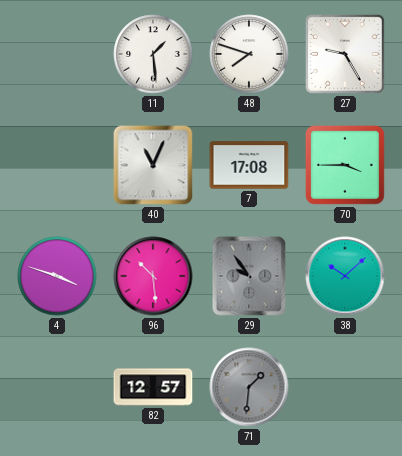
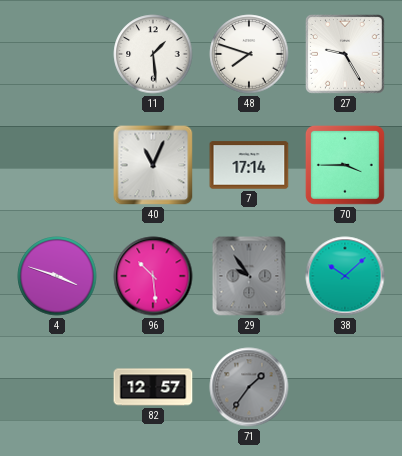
7: 17:08 -> 17:14
71: 1:31 -> 1:36
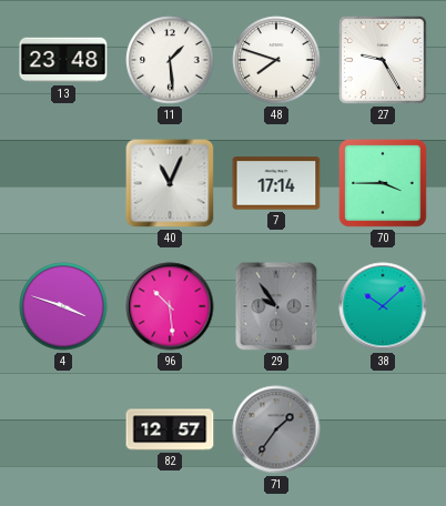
13: none -> 23:48
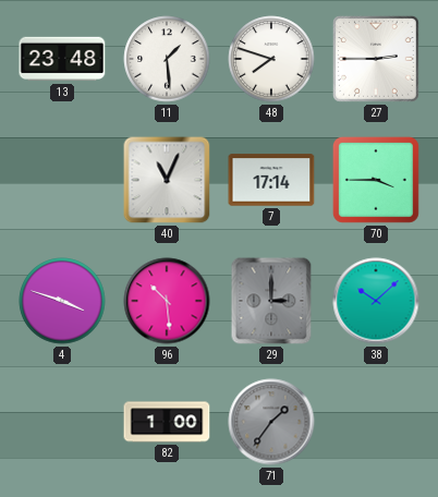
27: 9:25 -> 2:45
29: 9:54 -> 3:00
82: 12:57 -> 1:00
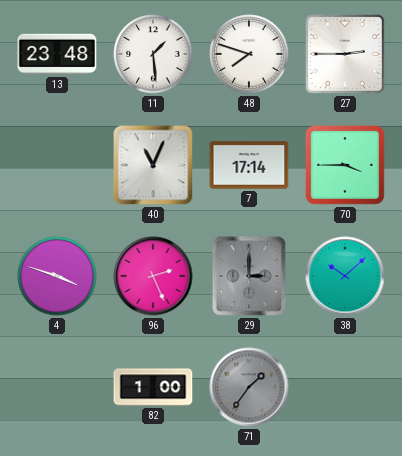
96: 10:29 -> 2:26
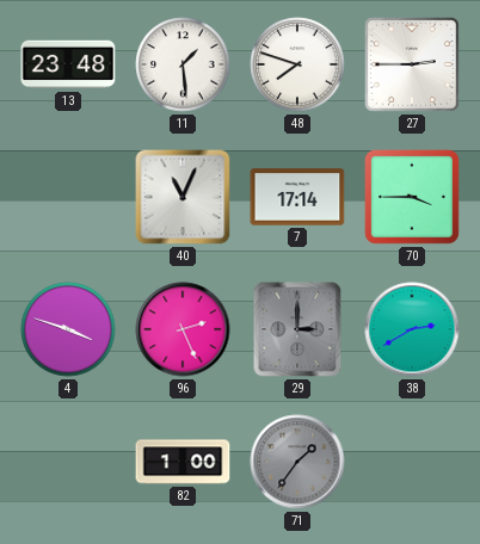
38: 10:08 -> 2:40
